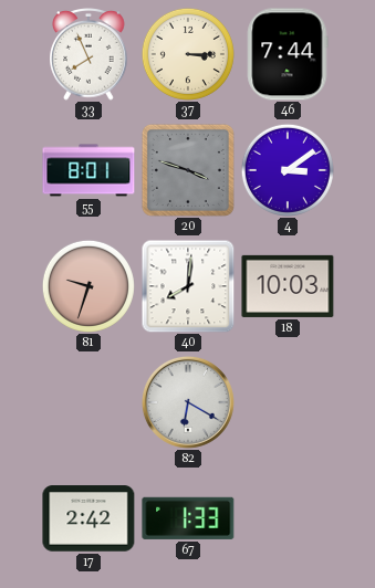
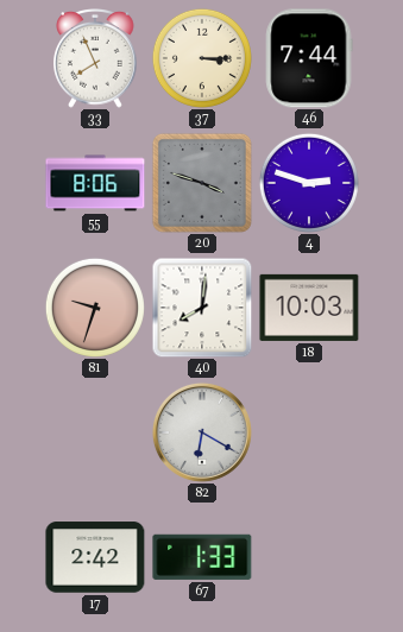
55: 8:01 -> 8:06
4: 3:09 -> 2:48
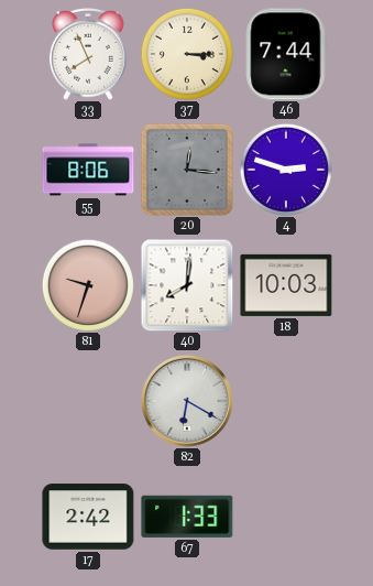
20: 3:48 -> 12:16
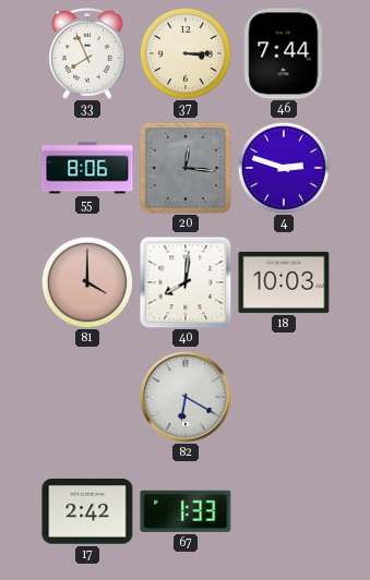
81: 9:33 -> 4:00
